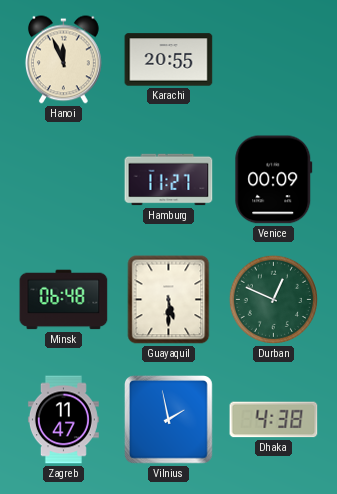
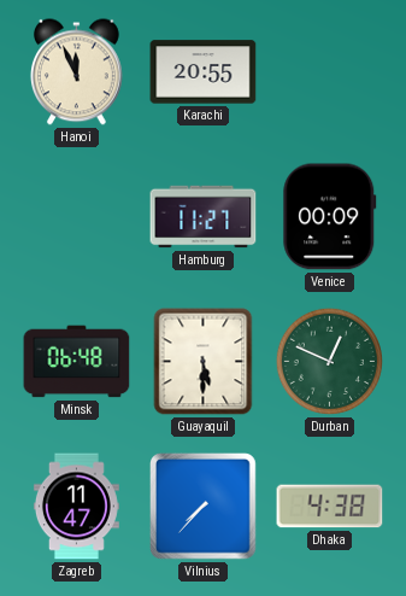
Vilnius: 1:58 -> 7:37
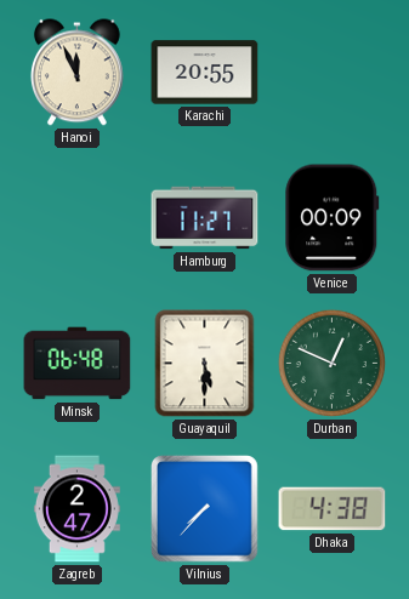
Zagreb: 11:47 -> 2:47
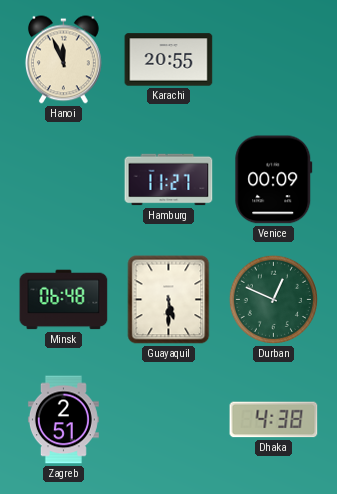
Zagreb: 2:47 -> 2:51
Vilnius: 7:37 -> none
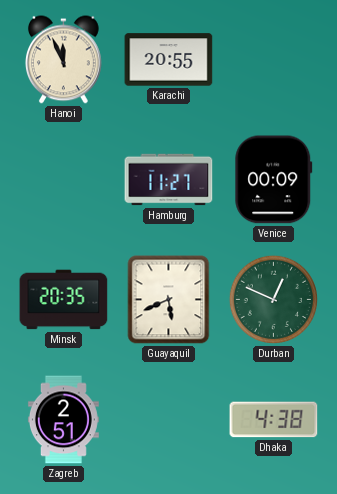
Minsk: 06:48 -> 20:35
Guayaquil: 5:30 -> 5:41
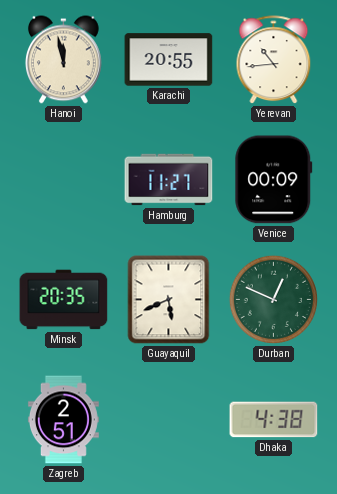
Hanoi: 11:56 -> 11:58
Yerevan: none -> 10:44
